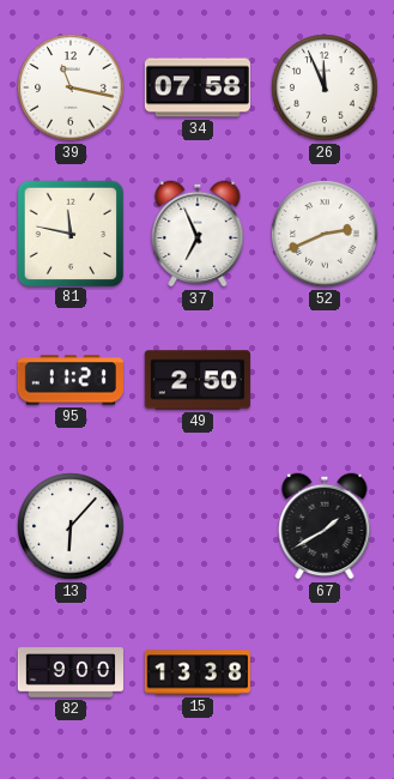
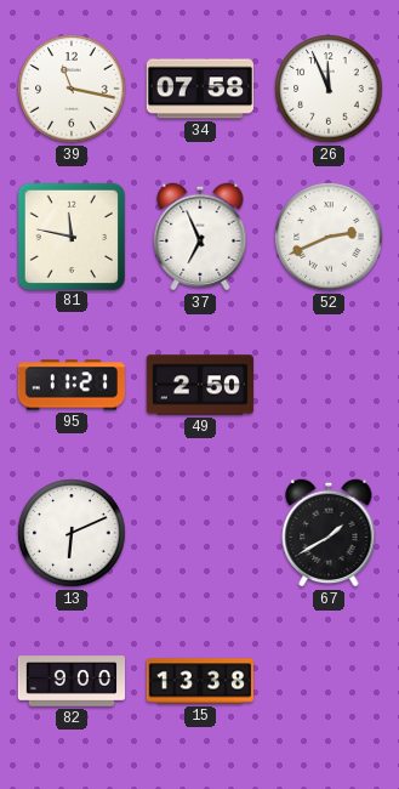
13: 6:07 -> 6:11
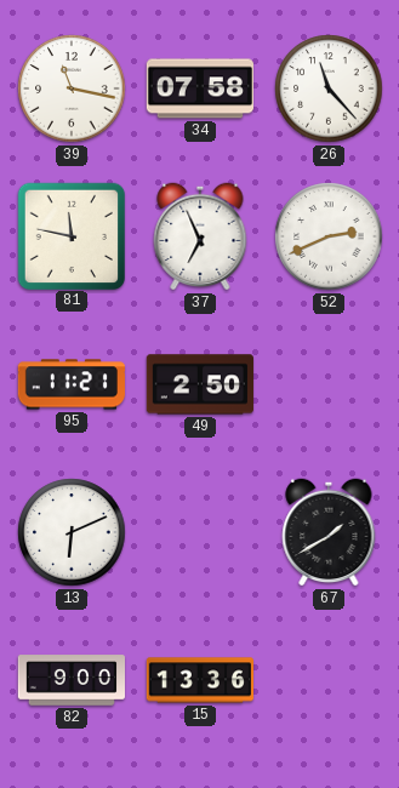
26: 11:56 -> 11:23
15: 13:38 -> 13:36
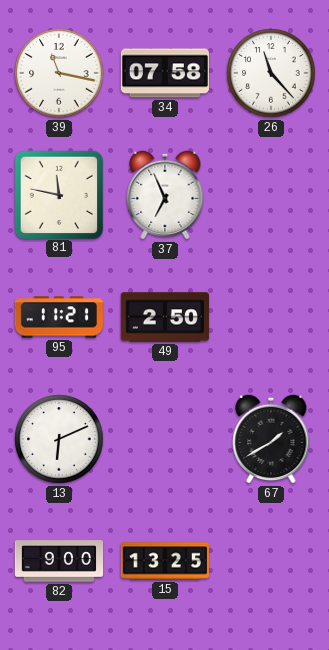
52: 2:41 -> none
15: 13:36 -> 13:25
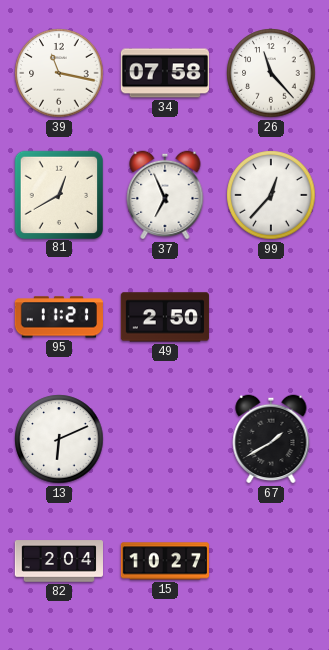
81: 11:47 -> 12:40
99: none -> 12:37
82: 9:00 -> 2:04
15: 13:25 -> 10:27
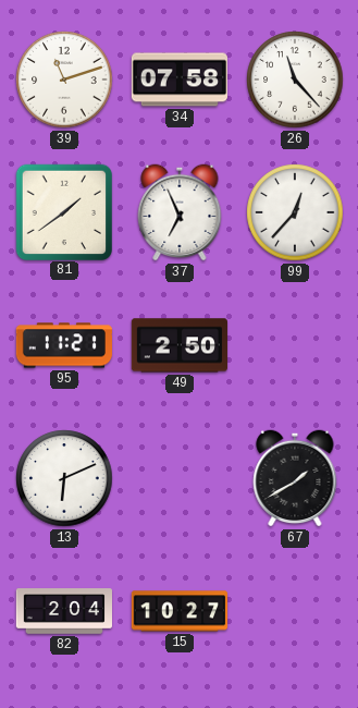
39: 11:17 -> 11:12
81: 12:40 -> 1:39
